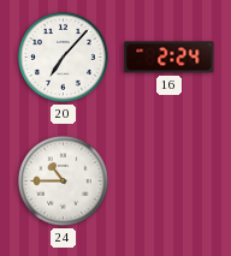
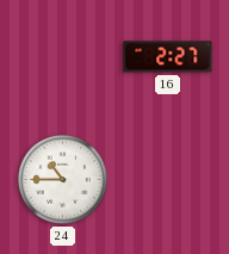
20: 7:07 -> none
16: 2:24 -> 2:27
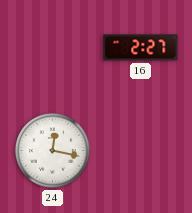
24: 10:45 -> 12:17
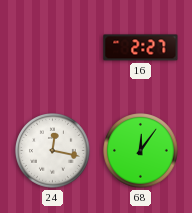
68: none -> 12:06
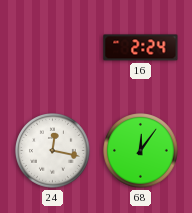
16: 2:27 -> 2:24
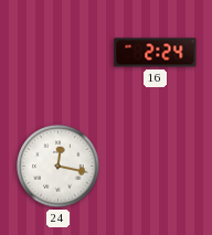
68: 12:06 -> none
